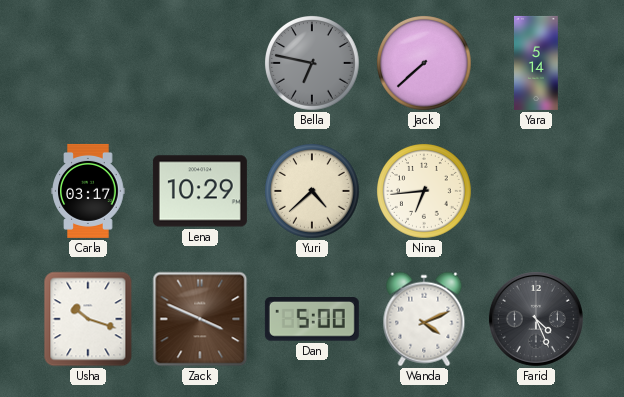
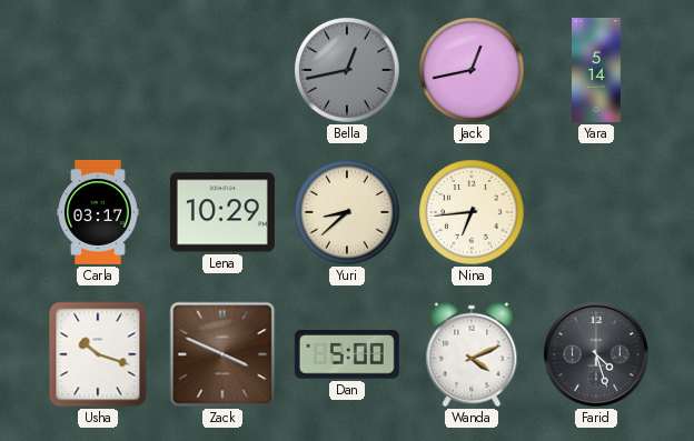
Bella: 6:47 -> 12:43
Jack: 7:38 -> 12:43
Yuri: 4:38 -> 8:38
Farid: 4:26 -> 4:27
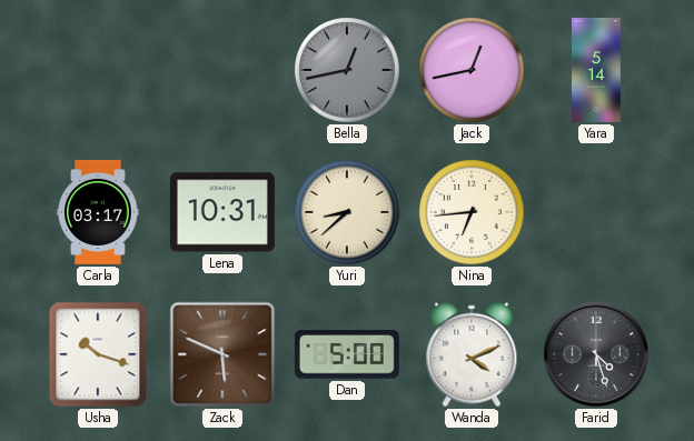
Lena: 10:29 -> 10:31
Zack: 3:49 -> 5:49
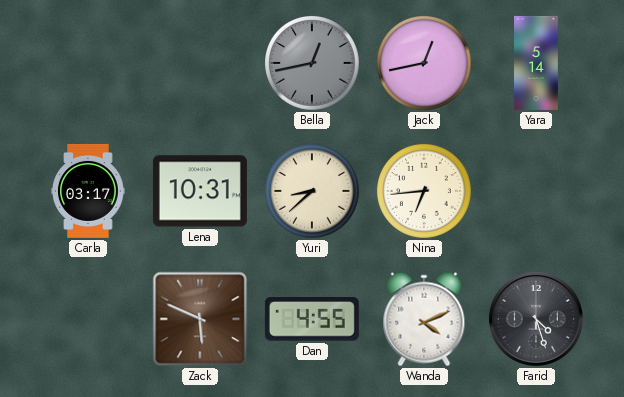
Usha: 10:18 -> none
Dan: 5:00 -> 4:55
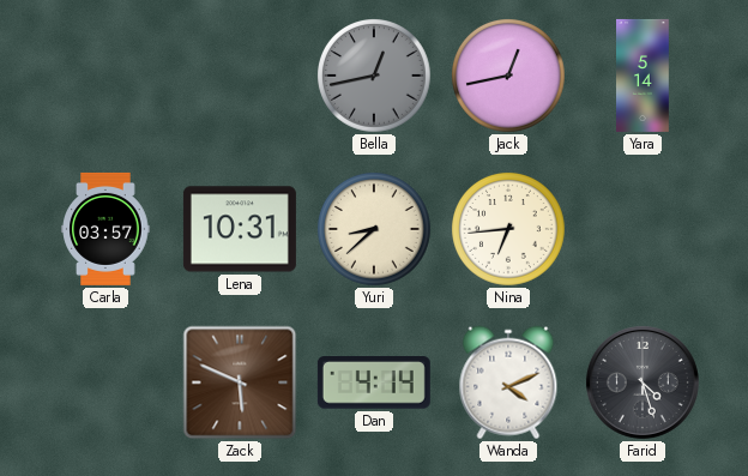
Carla: 03:17 -> 03:57
Dan: 4:55 -> 4:14
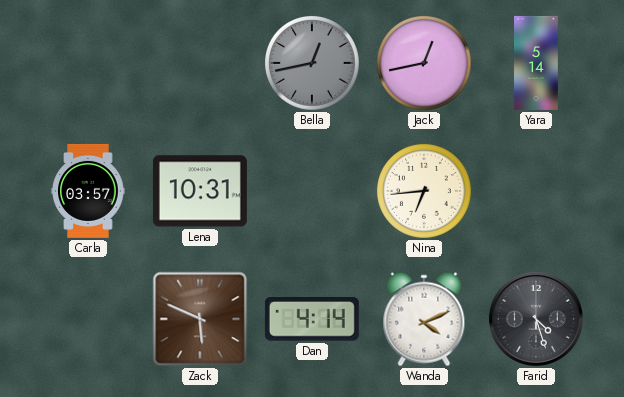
Yuri: 8:38 -> none
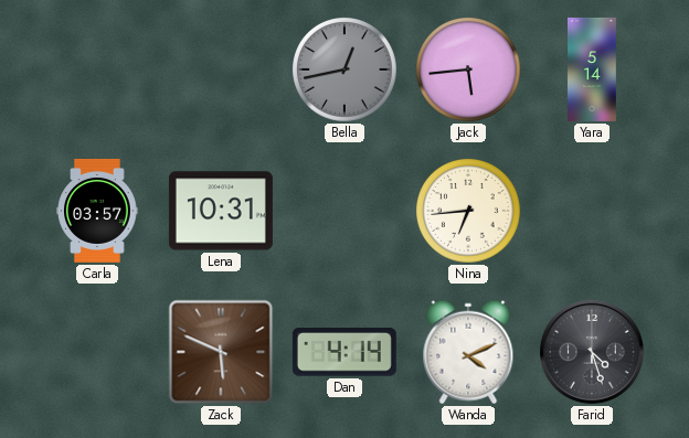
Jack: 12:43 -> 5:44
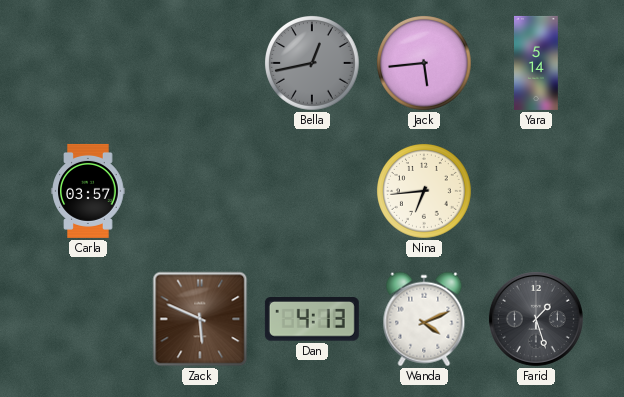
Lena: 10:31 -> none
Dan: 4:14 -> 4:13
Farid: 4:27 -> 1:27
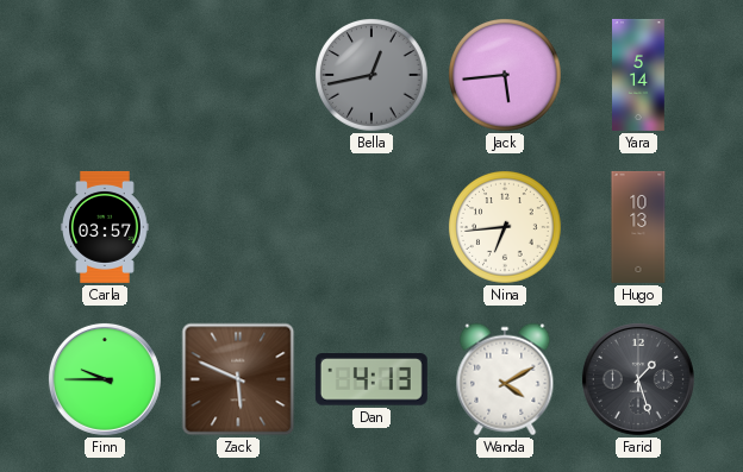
Hugo: none -> 10:13
Finn: none -> 9:45
Wanda: 4:11 -> 4:10
